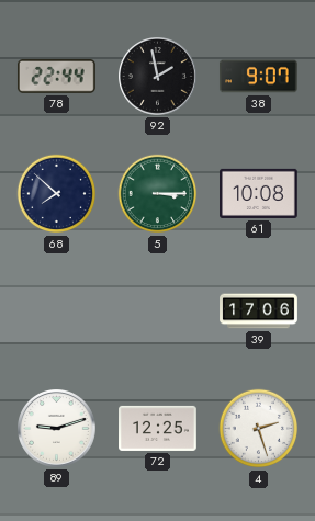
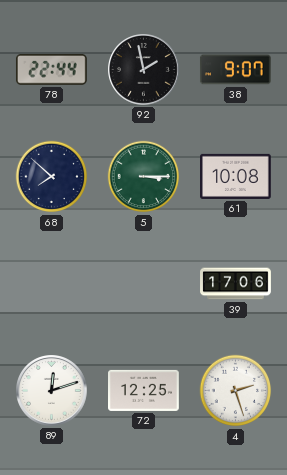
89: 9:12 -> 12:12
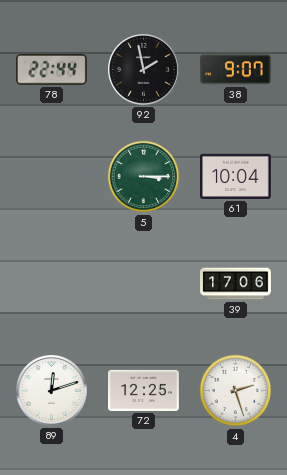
68: 7:52 -> none
61: 10:08 -> 10:04
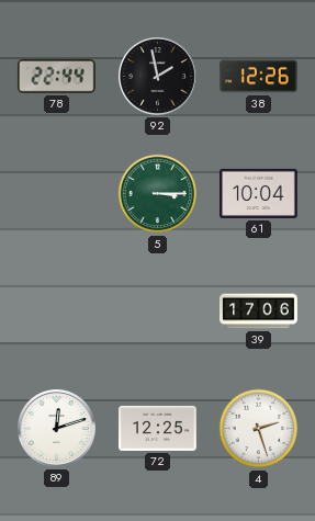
38: 9:07 -> 12:26
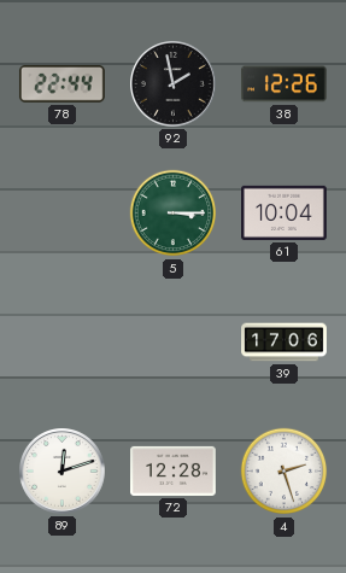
72: 12:25 -> 12:28
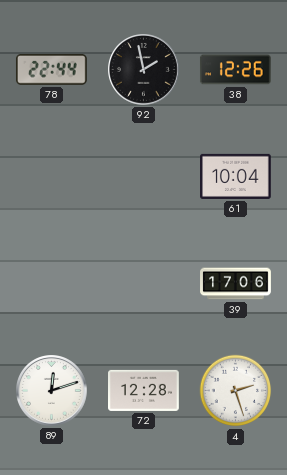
5: 3:15 -> none
